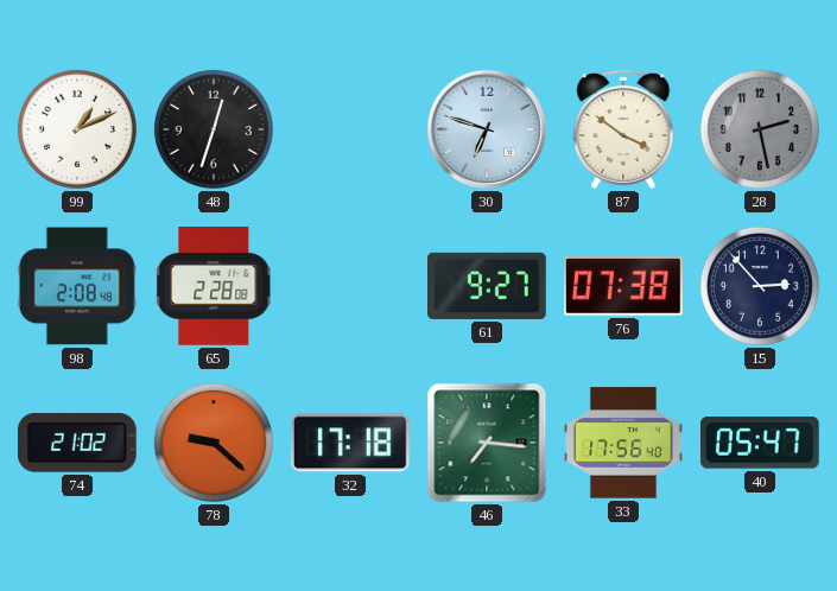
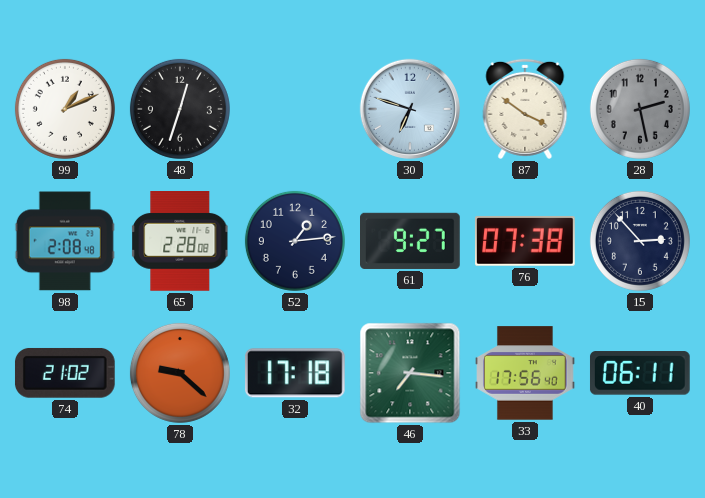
52: none -> 1:14
40: 05:47 -> 06:11
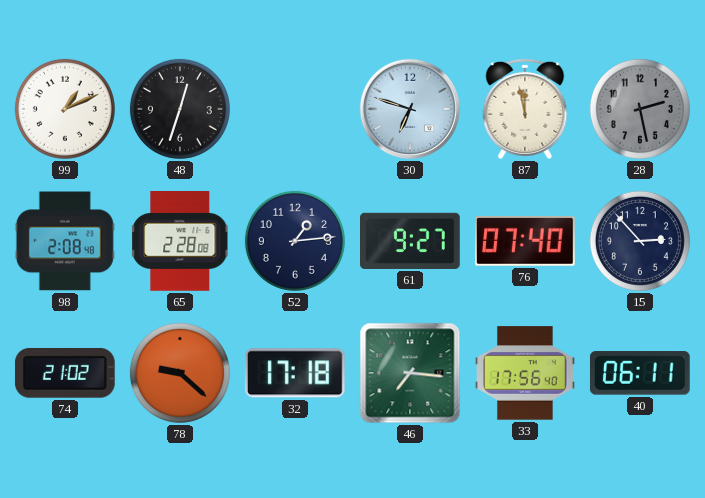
87: 3:51 -> 11:58
76: 07:38 -> 07:40
